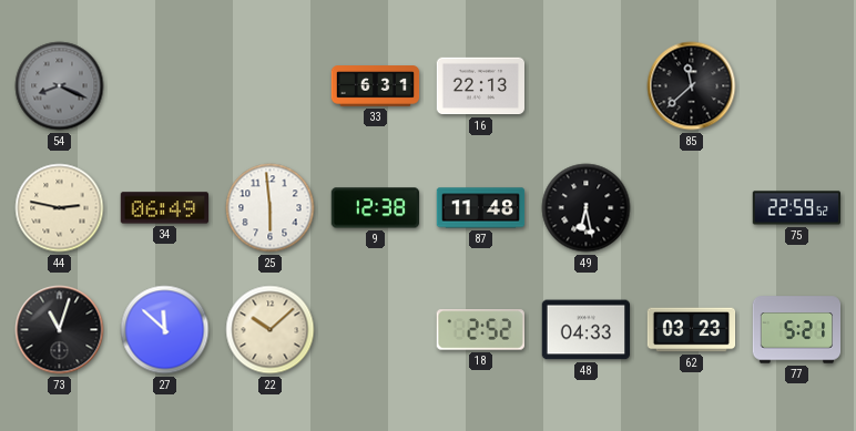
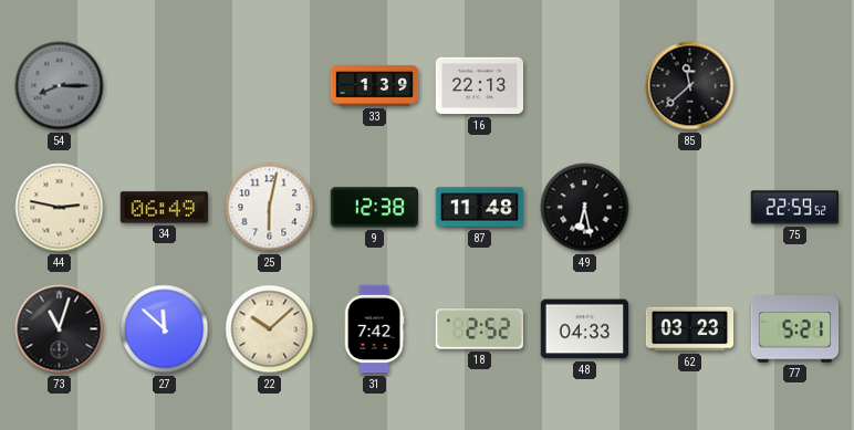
54: 8:19 -> 8:15
33: 6:31 -> 1:39
25: 5:59 -> 6:02
31: none -> 7:42
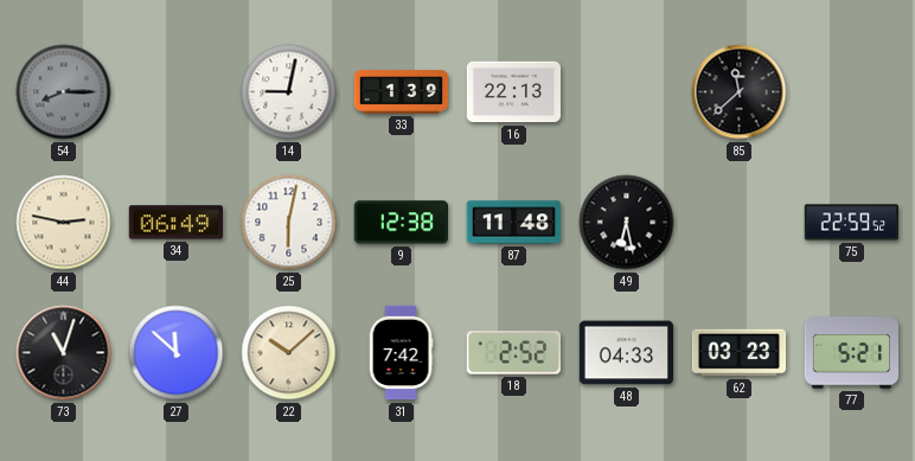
14: none -> 9:02
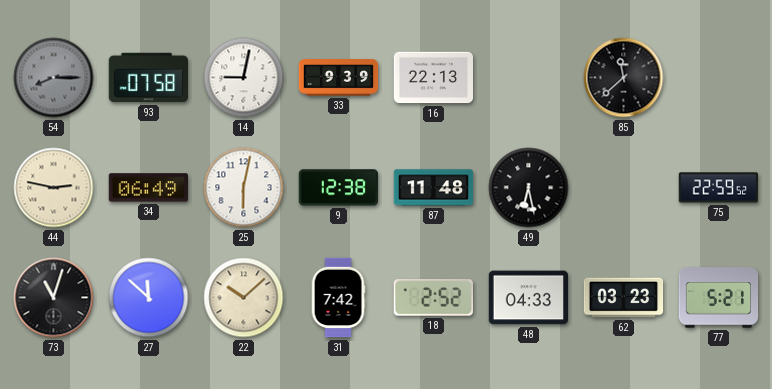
93: none -> 07:58
33: 1:39 -> 9:39
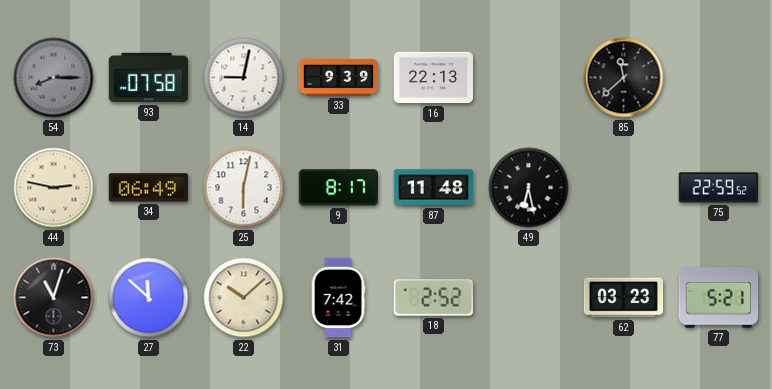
9: 12:38 -> 8:17
48: 04:33 -> none
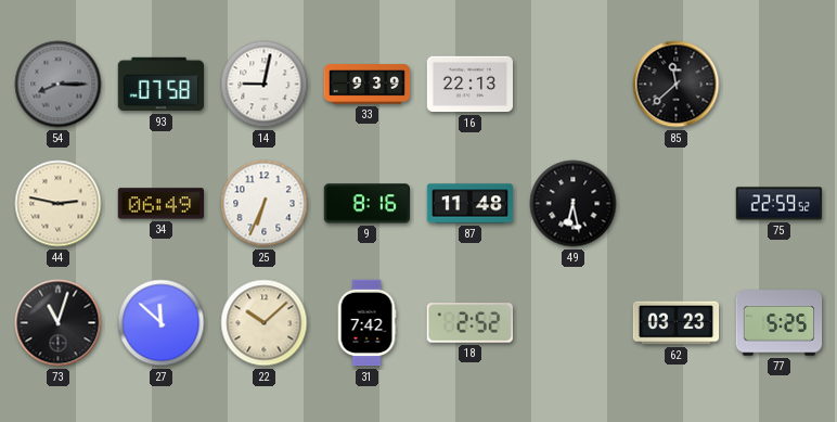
25: 6:02 -> 6:34
9: 8:17 -> 8:16
77: 5:21 -> 5:25
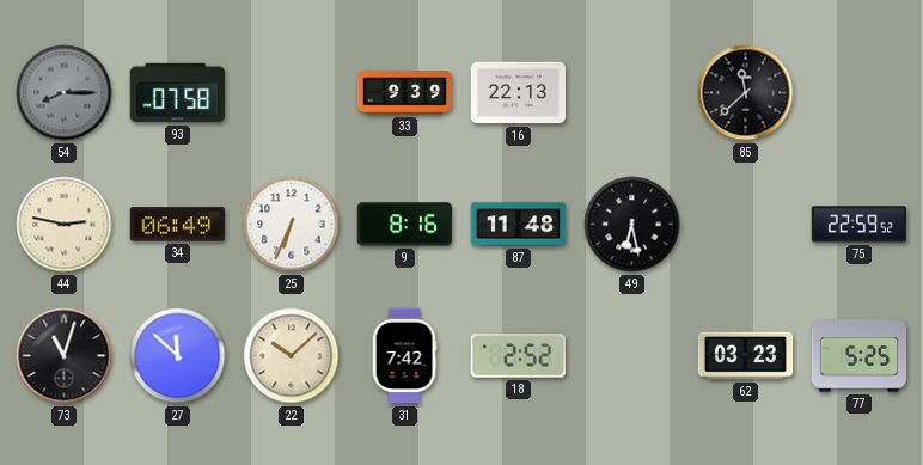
14: 9:02 -> none
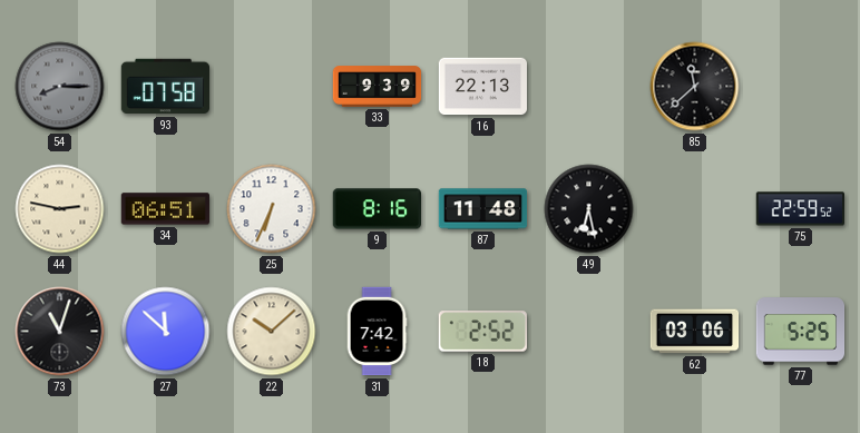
34: 06:49 -> 06:51
62: 03:23 -> 03:06
